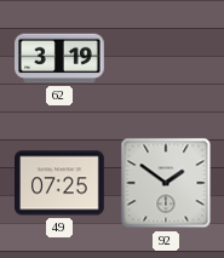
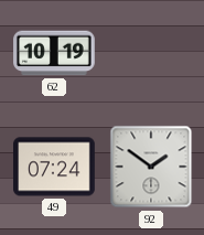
62: 3:19 -> 10:19
49: 07:25 -> 07:24
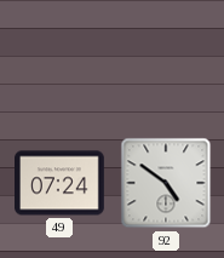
62: 10:19 -> none
92: 1:51 -> 4:51
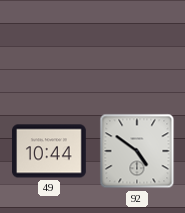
49: 07:24 -> 10:44
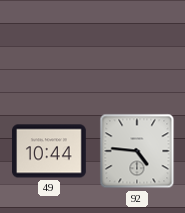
92: 4:51 -> 4:46
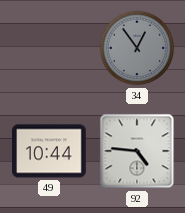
34: none -> 12:54
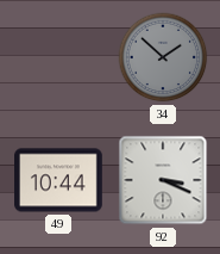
34: 12:54 -> 1:52
92: 4:46 -> 3:19
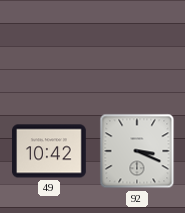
34: 1:52 -> none
49: 10:44 -> 10:42
